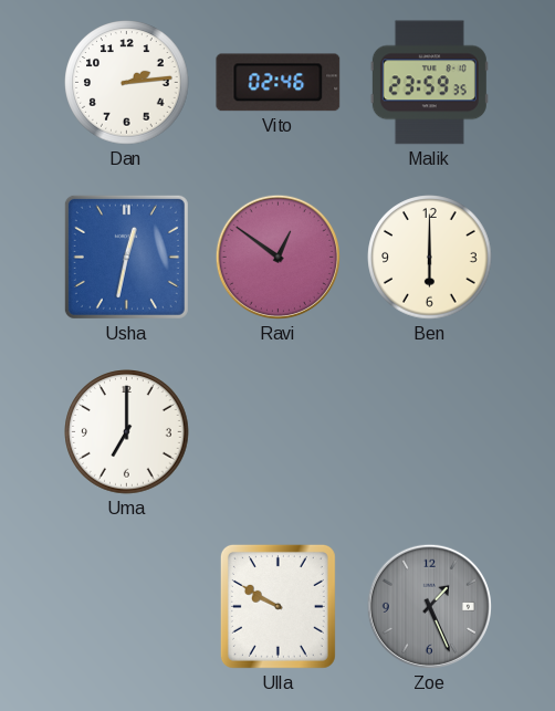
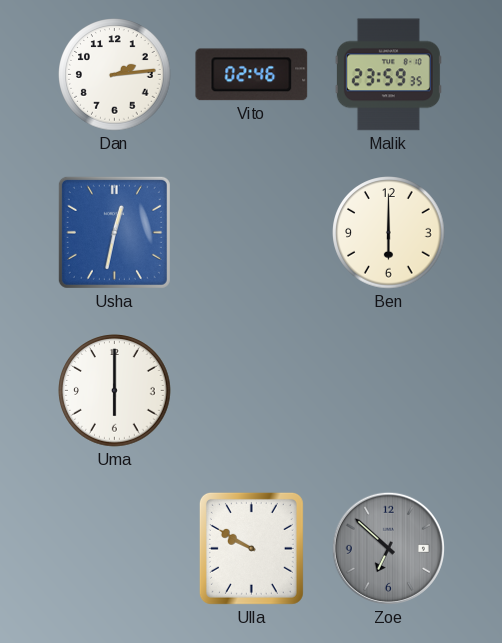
Ravi: 12:51 -> none
Uma: 7:00 -> 6:00
Zoe: 1:26 -> 6:52
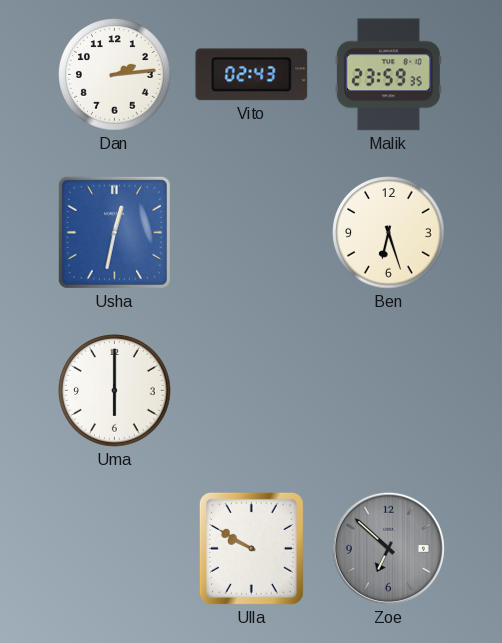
Vito: 02:46 -> 02:43
Ben: 6:00 -> 6:27
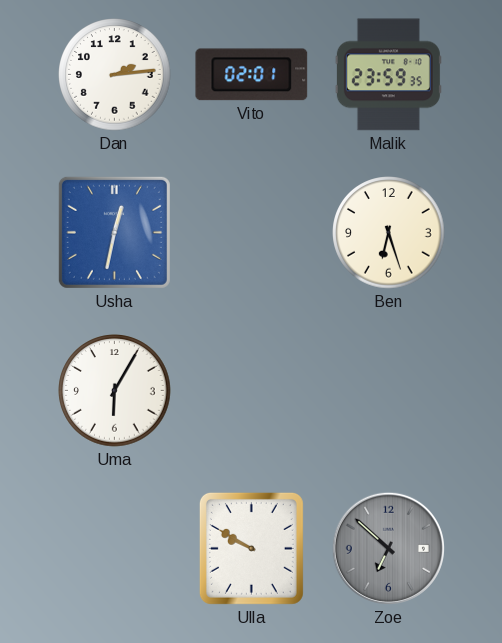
Vito: 02:43 -> 02:01
Uma: 6:00 -> 6:05
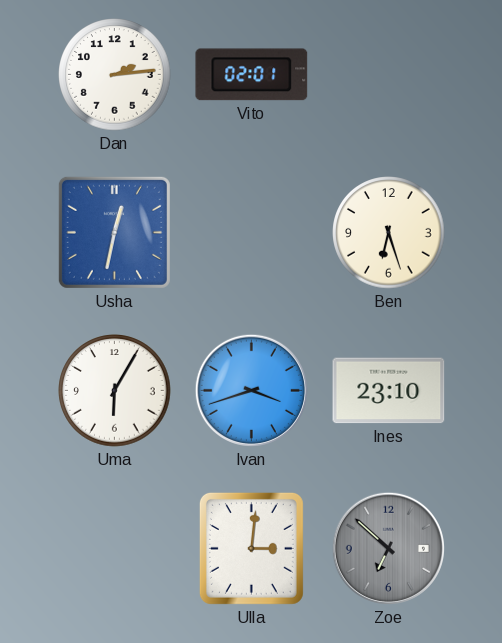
Malik: 23:59 -> none
Ivan: none -> 3:42
Ines: none -> 23:10
Ulla: 9:50 -> 3:01
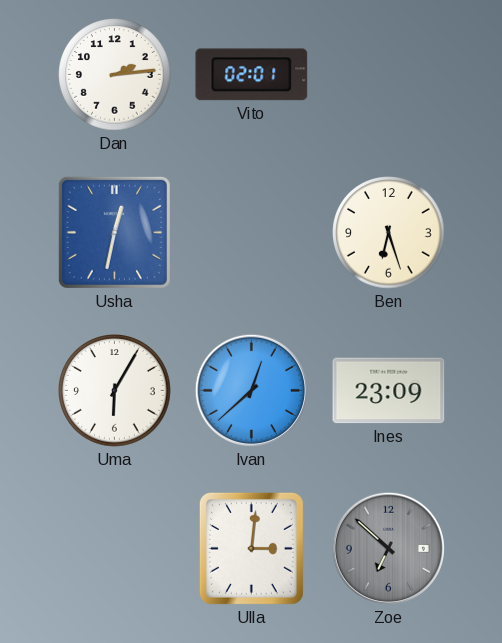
Ivan: 3:42 -> 12:38
Ines: 23:10 -> 23:09
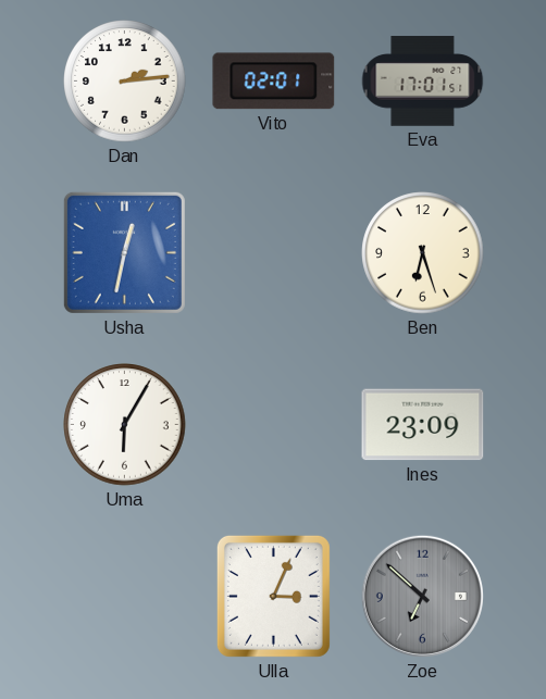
Eva: none -> 17:01
Ivan: 12:38 -> none
Ulla: 3:01 -> 3:04
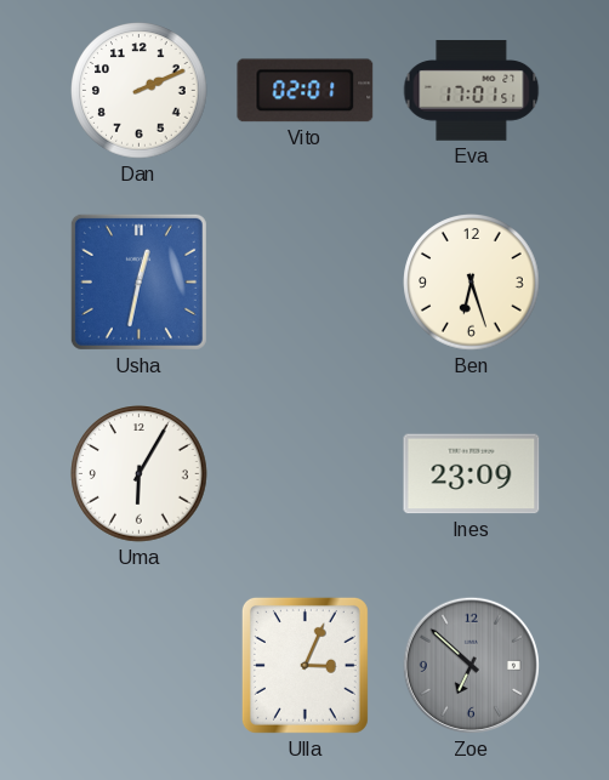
Dan: 2:14 -> 2:11
